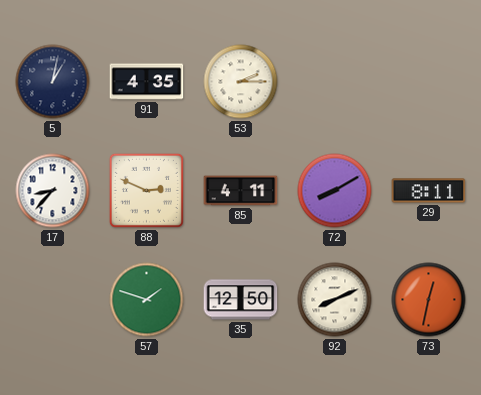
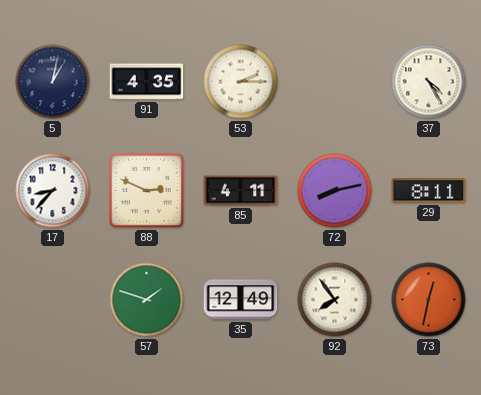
37: none -> 4:25
72: 8:10 -> 8:13
35: 12:50 -> 12:49
92: 8:11 -> 7:54
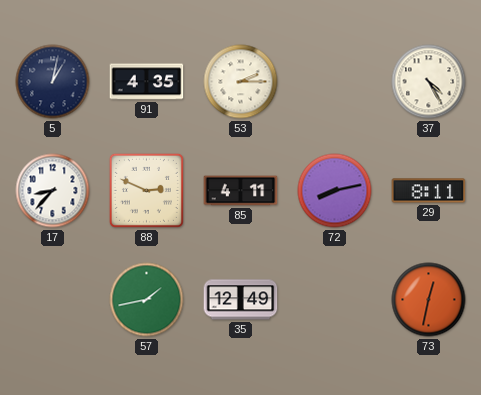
57: 1:48 -> 1:43
92: 7:54 -> none
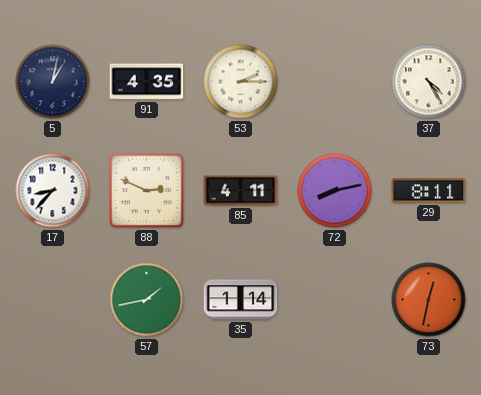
35: 12:49 -> 1:14
